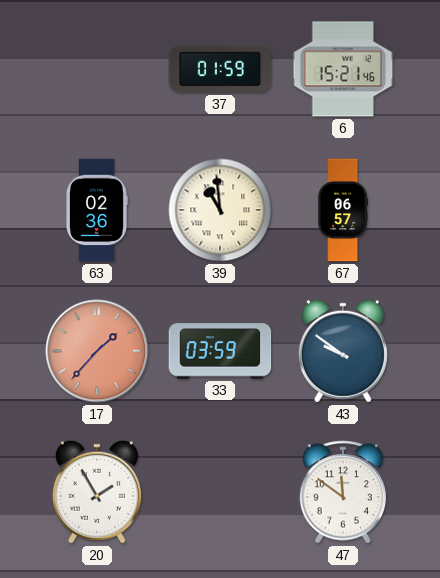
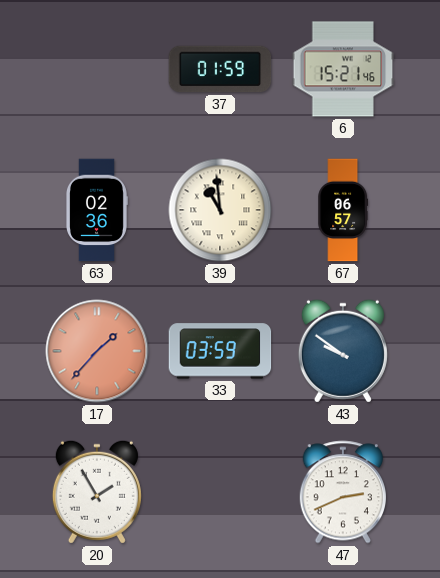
47: 11:51 -> 2:41
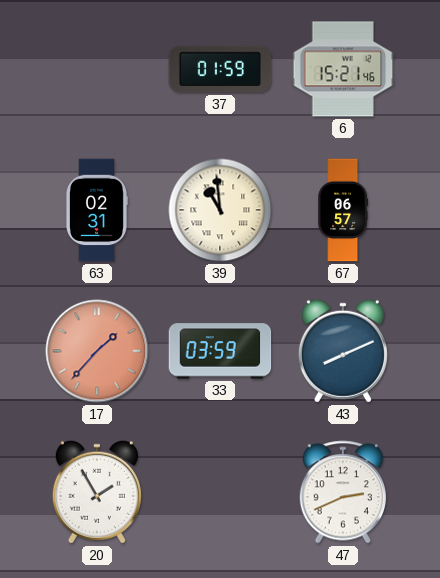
63: 02:36 -> 02:31
43: 9:51 -> 8:11
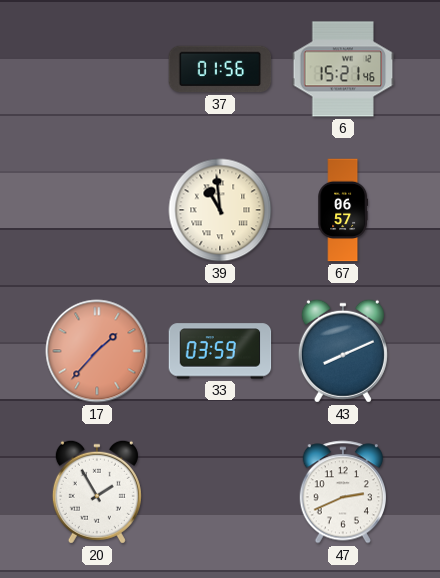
37: 01:59 -> 01:56
63: 02:31 -> none
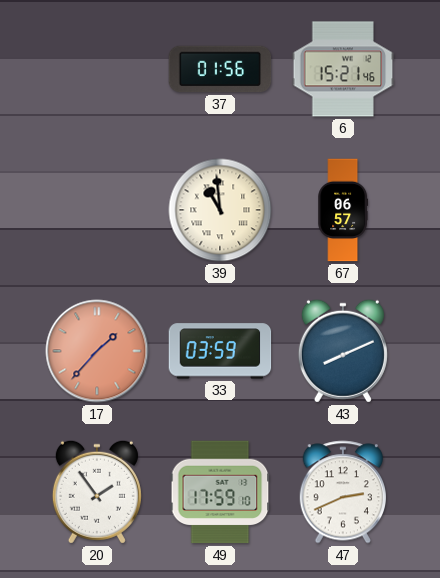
20: 1:55 -> 1:54
49: none -> 17:59
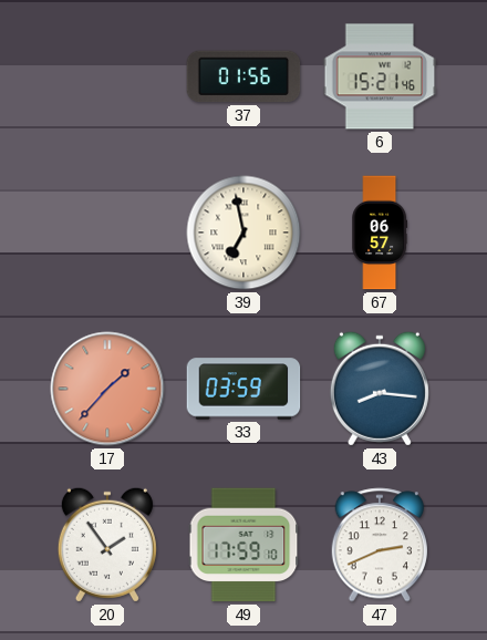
39: 10:59 -> 6:58
43: 8:11 -> 8:16
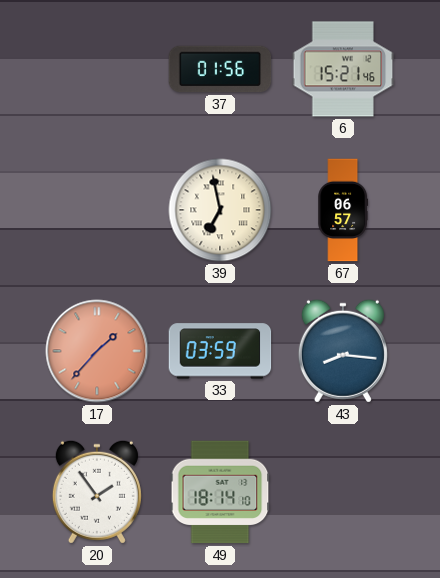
49: 17:59 -> 18:14
47: 2:41 -> none
